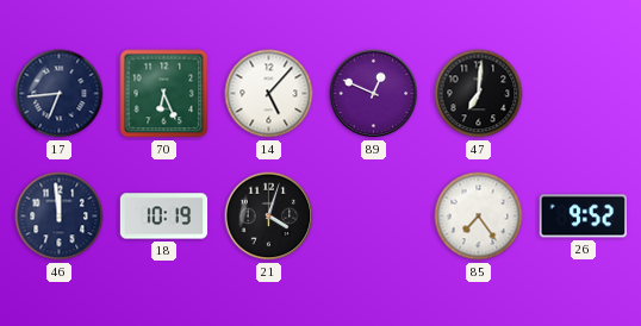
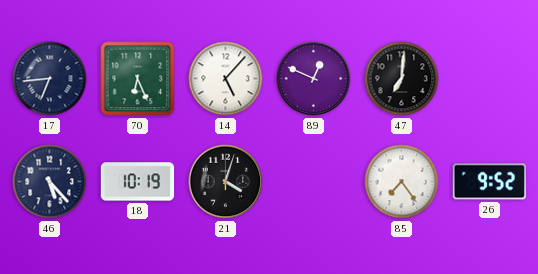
46: 11:59 -> 5:23
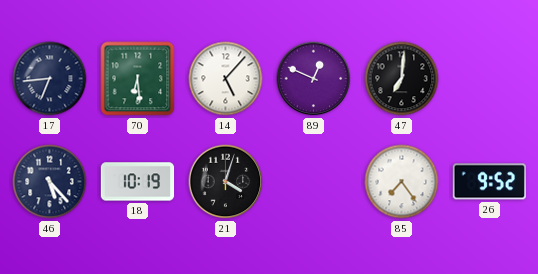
70: 6:26 -> 6:29
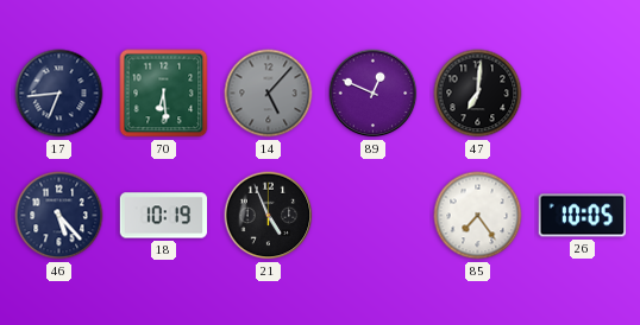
14 dial: white -> grey
21: 4:03 -> 4:56
26: 9:52 -> 10:05
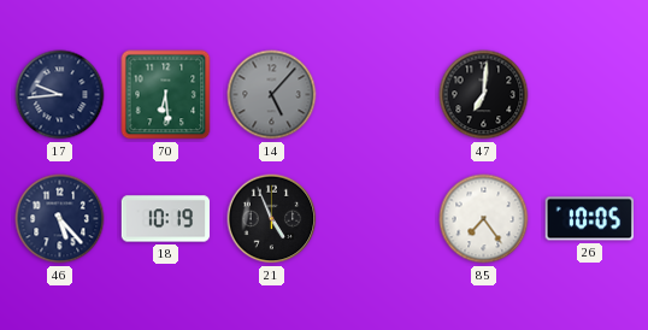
17: 6:44 -> 9:44
89: 12:49 -> none
